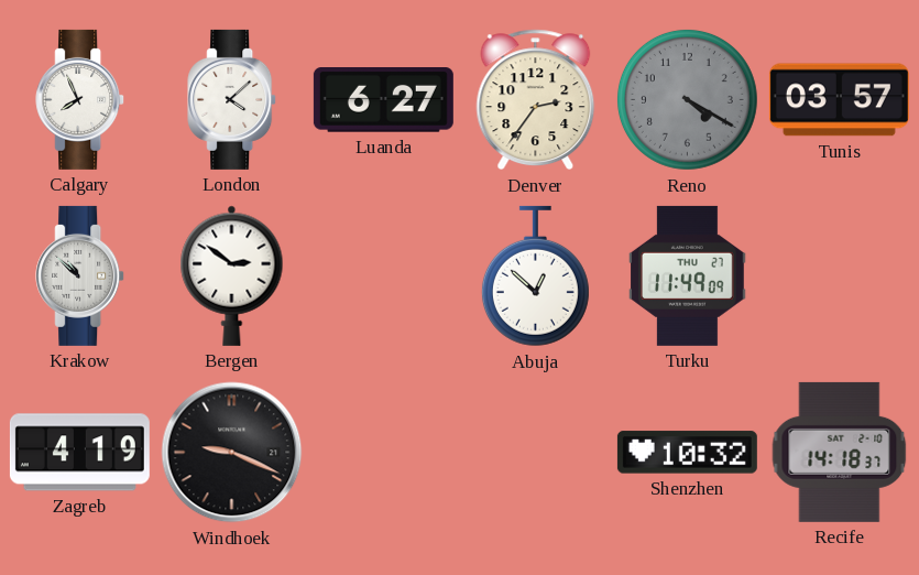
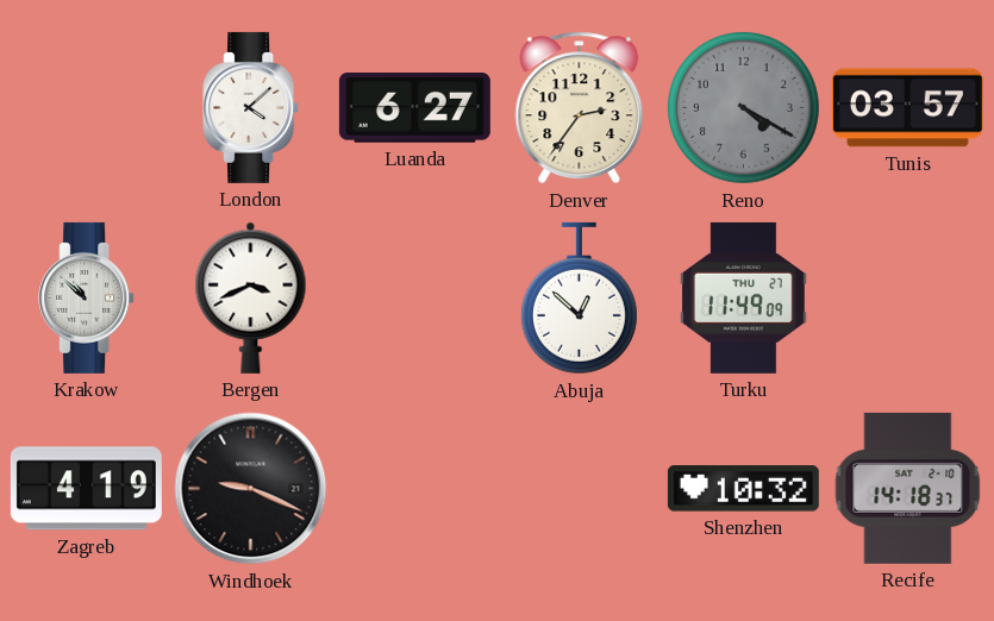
Calgary: 7:56 -> none
Bergen: 2:51 -> 3:41
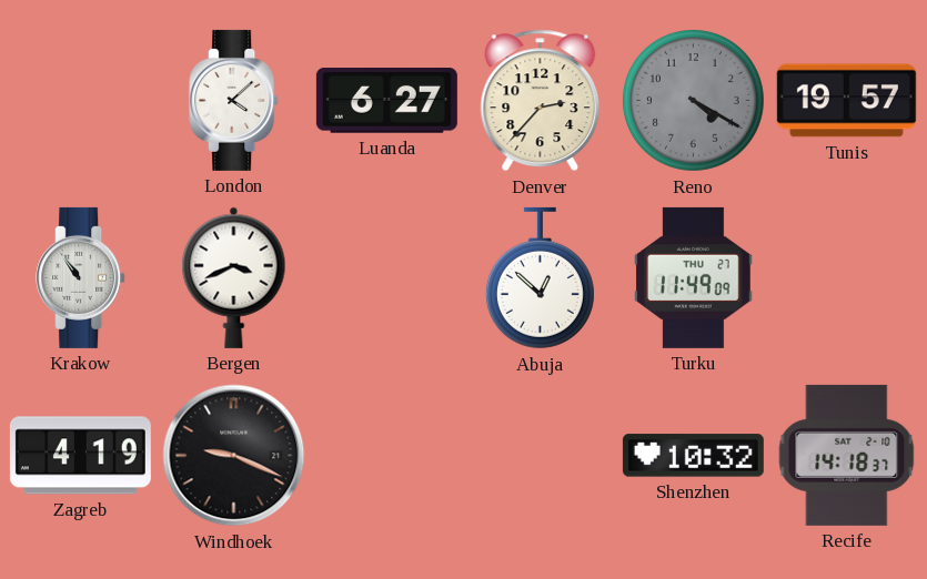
Denver: 2:36 -> 2:37
Tunis: 03:57 -> 19:57
Krakow: 10:52 -> 10:54
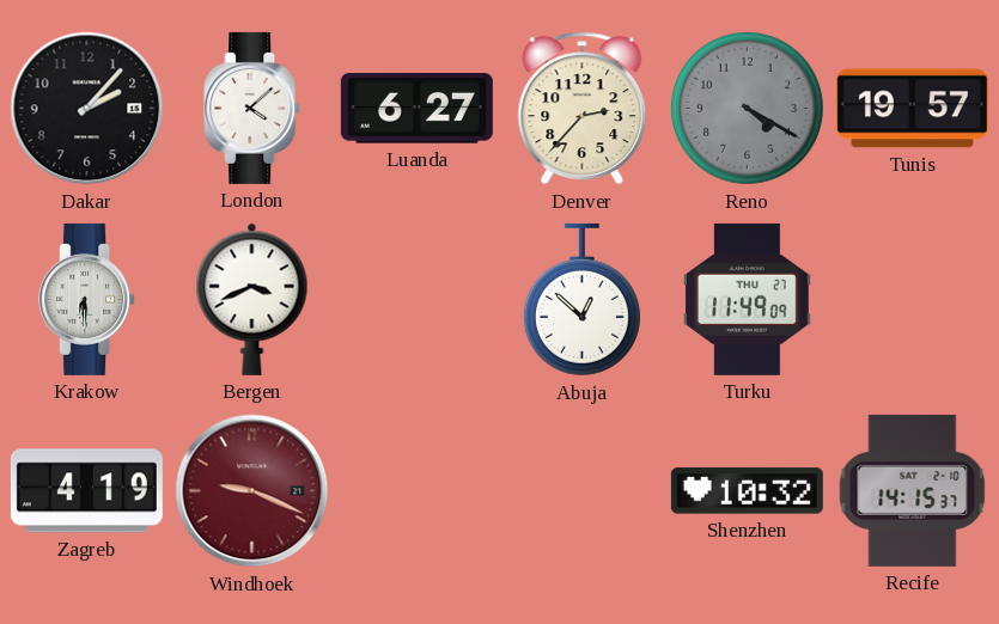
Dakar: none -> 2:07
Krakow: 10:54 -> 6:30
Windhoek dial: black -> burgundy
Recife: 14:18 -> 14:15
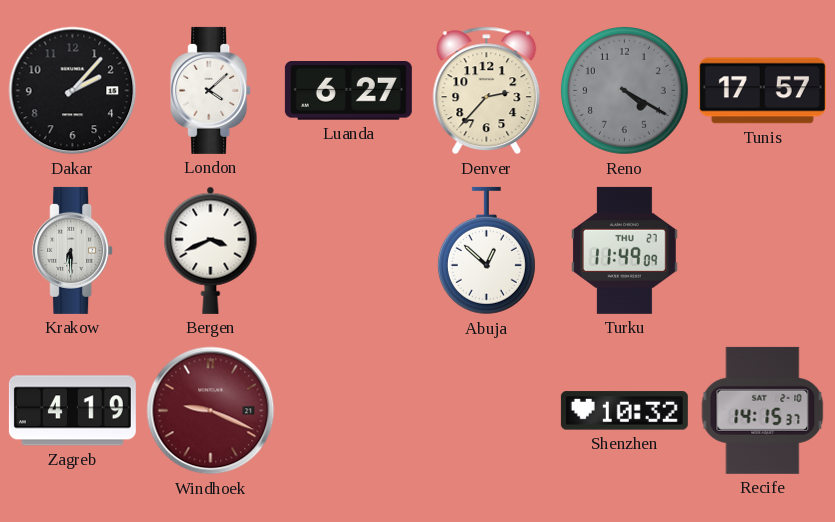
Tunis: 19:57 -> 17:57
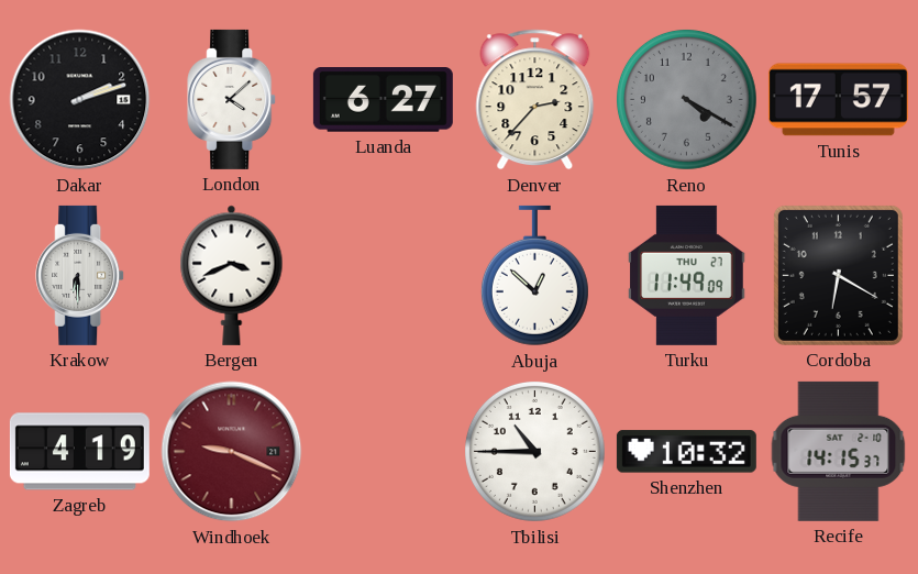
Dakar: 2:07 -> 2:12
Cordoba: none -> 6:20
Tbilisi: none -> 10:45
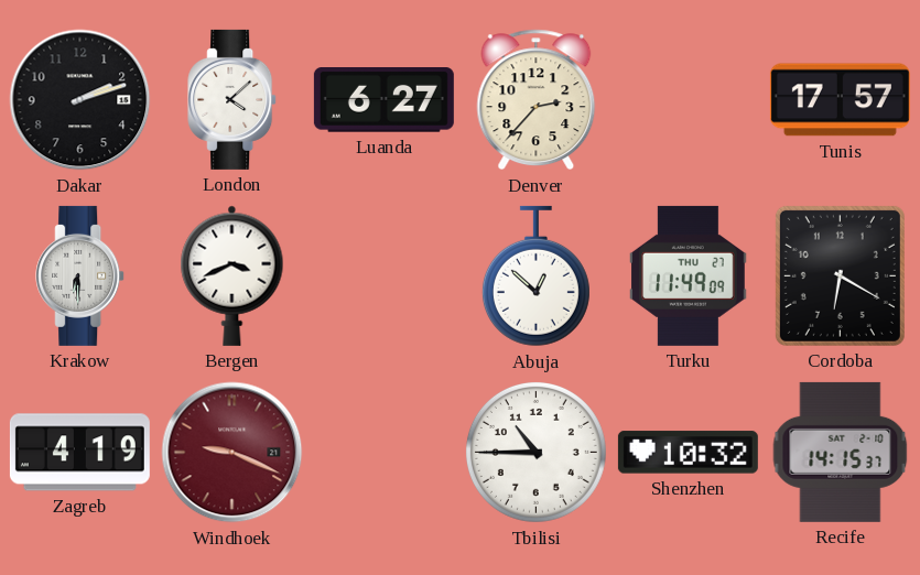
Reno: 4:20 -> none
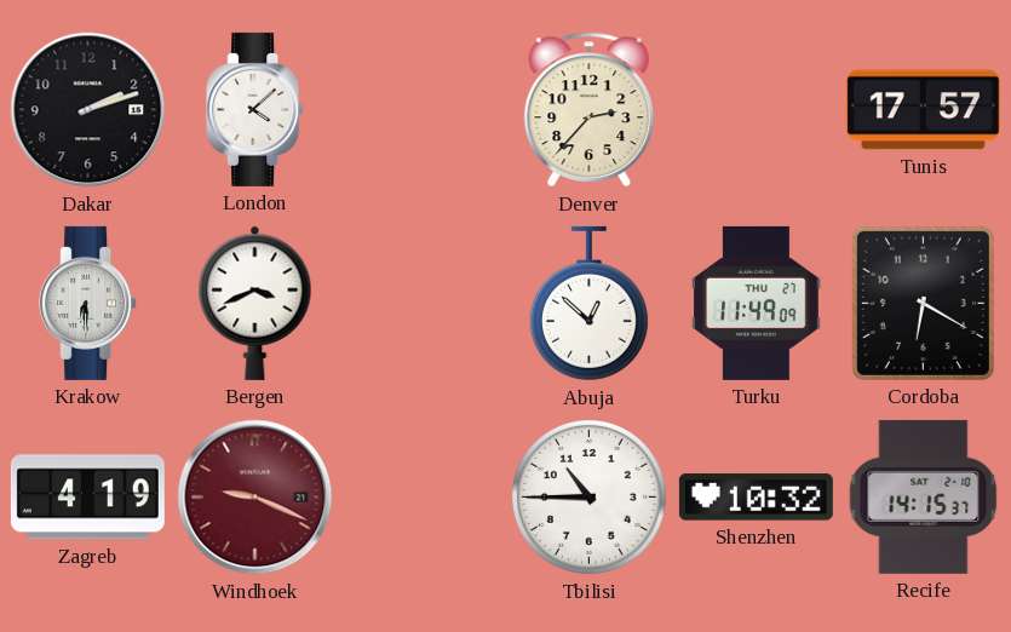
Luanda: 6:27 -> none
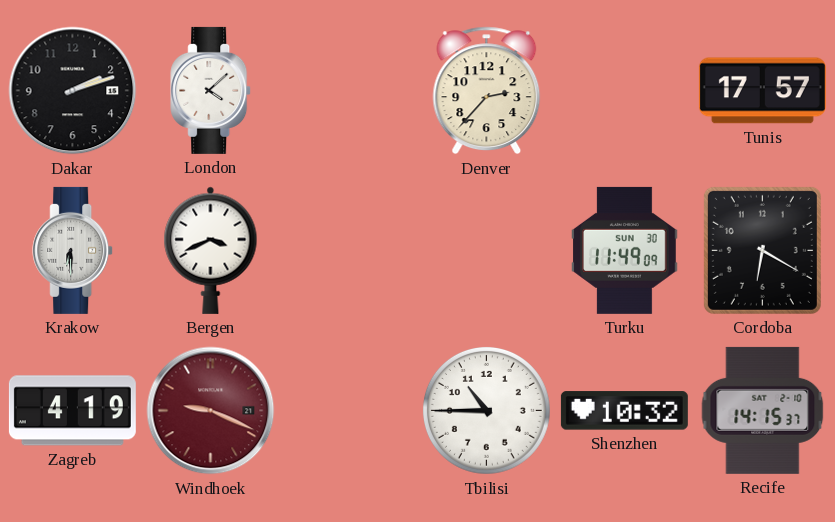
Abuja: 12:52 -> none
Turku date: THU 27 -> SUN 30
